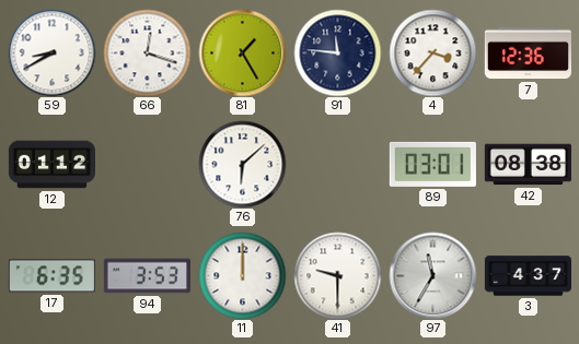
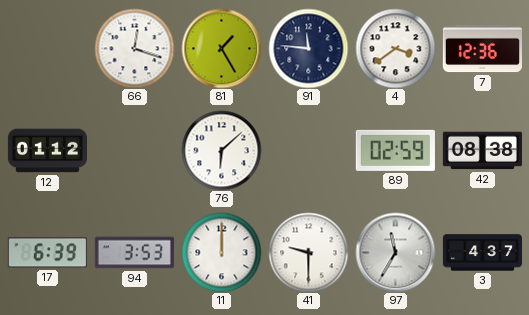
59: 8:40 -> none
4: 3:37 -> 3:39
89: 03:01 -> 02:59
17: 6:35 -> 6:39
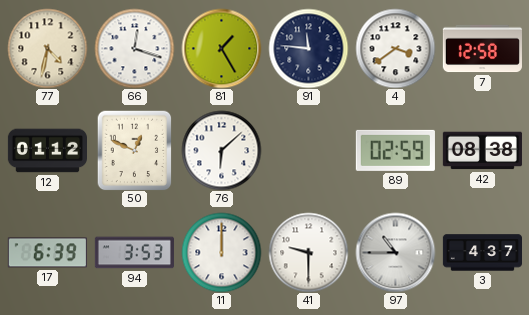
77: none -> 4:32
7: 12:36 -> 12:58
50: none -> 12:49
97: 11:35 -> 10:45
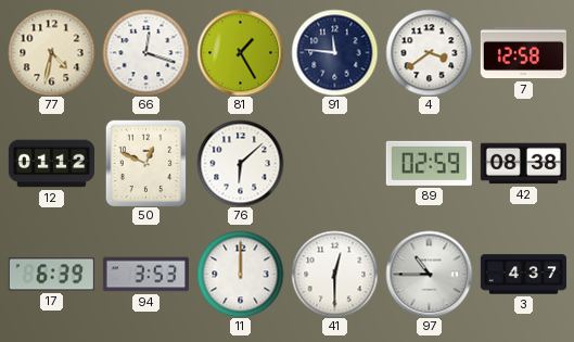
41: 9:30 -> 12:30
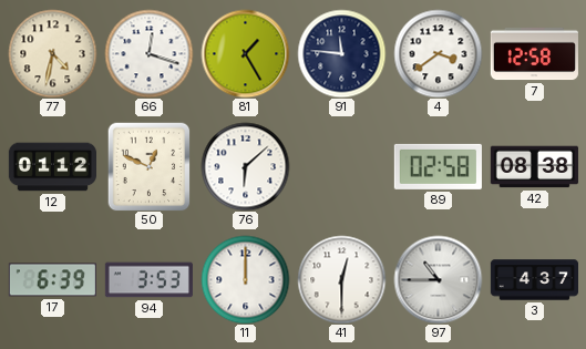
89: 02:59 -> 02:58
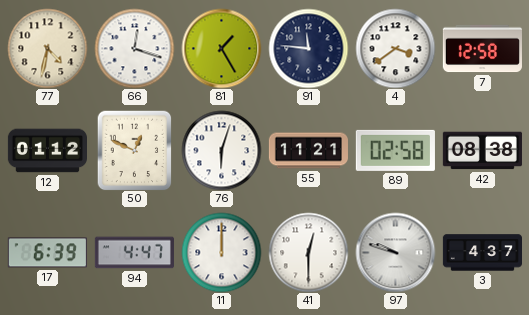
76: 6:08 -> 6:03
55: none -> 11:21
94: 3:53 -> 4:47
97: 10:45 -> 9:48
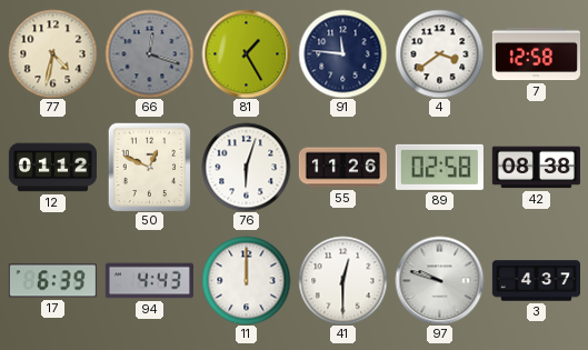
66 dial: white -> grey
55: 11:21 -> 11:26
94: 4:47 -> 4:43
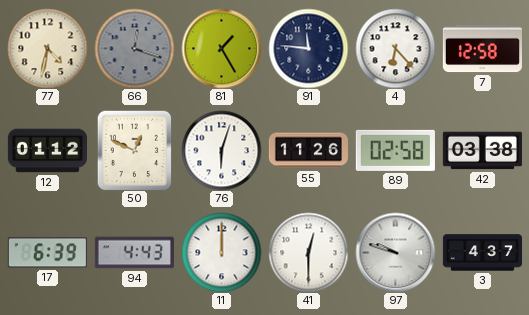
4: 3:39 -> 6:23
42: 08:38 -> 03:38
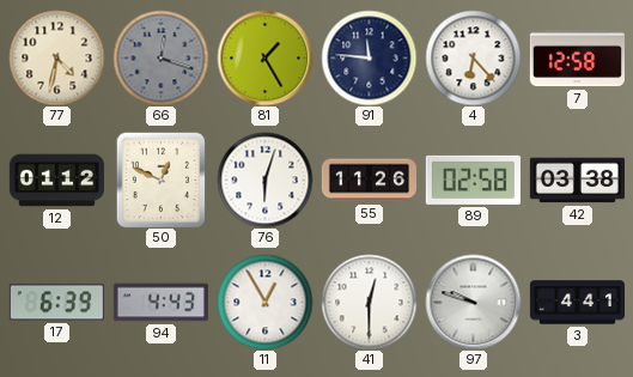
11: 12:00 -> 12:55
3: 4:37 -> 4:41
